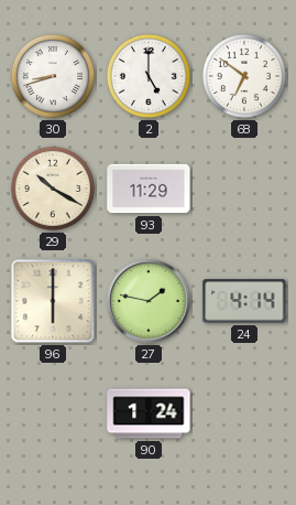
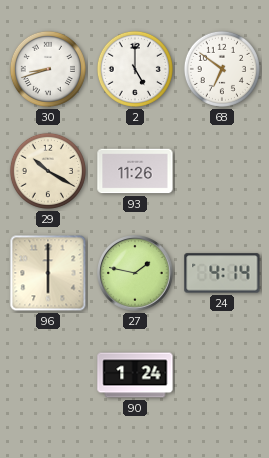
93: 11:29 -> 11:26
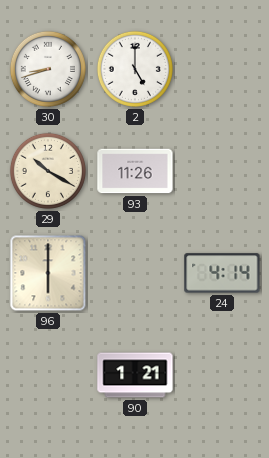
68: 6:51 -> none
27: 1:47 -> none
90: 1:24 -> 1:21
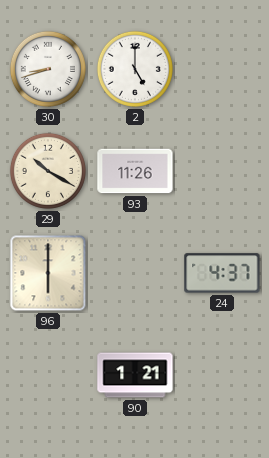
24: 4:14 -> 4:37
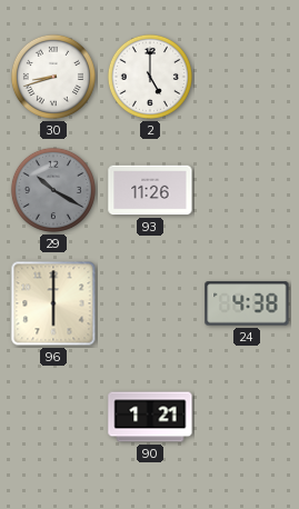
29 dial: cream -> grey
24: 4:37 -> 4:38
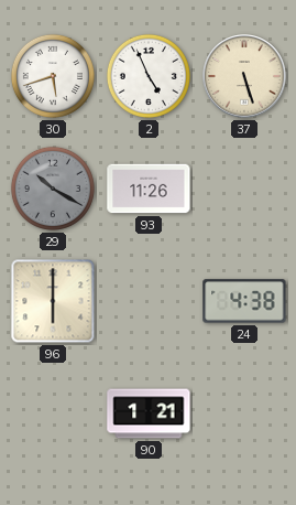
30: 8:42 -> 5:42
2: 5:00 -> 4:56
37: none -> 5:27
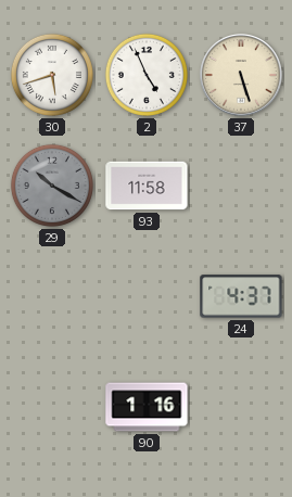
93: 11:26 -> 11:58
96: 6:00 -> none
24: 4:38 -> 4:37
90: 1:21 -> 1:16
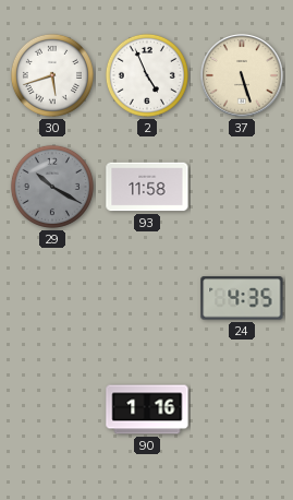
24: 4:37 -> 4:35
